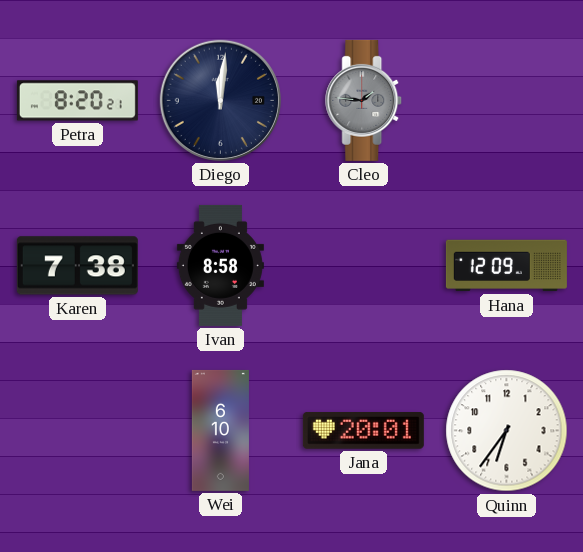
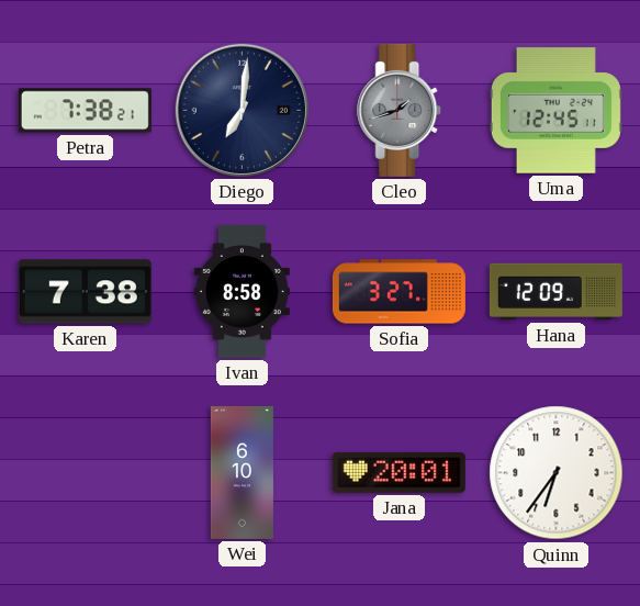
Petra: 8:20 -> 7:38
Diego: 12:01 -> 7:01
Cleo: 1:46 -> 1:42
Uma: none -> 12:45
Sofia: none -> 3:27
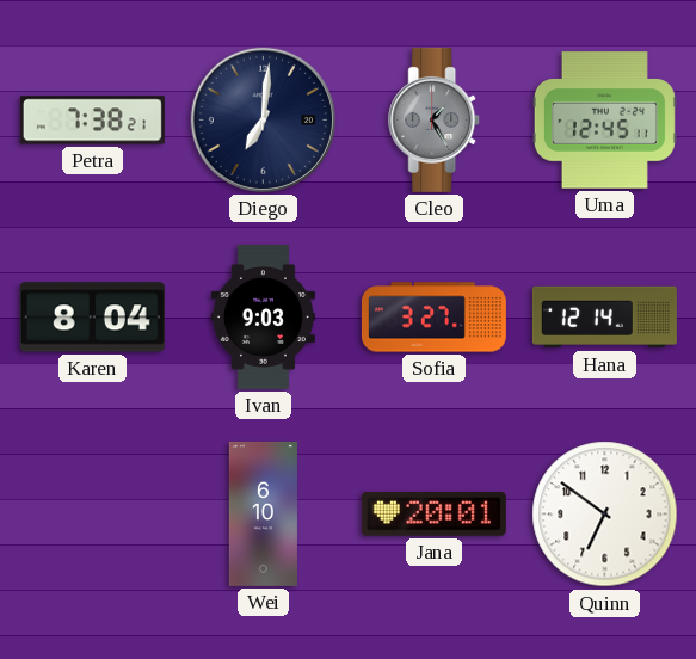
Cleo: 1:42 -> 1:25
Karen: 7:38 -> 8:04
Ivan: 8:58 -> 9:03
Hana: 12:09 -> 12:14
Quinn: 6:36 -> 6:51
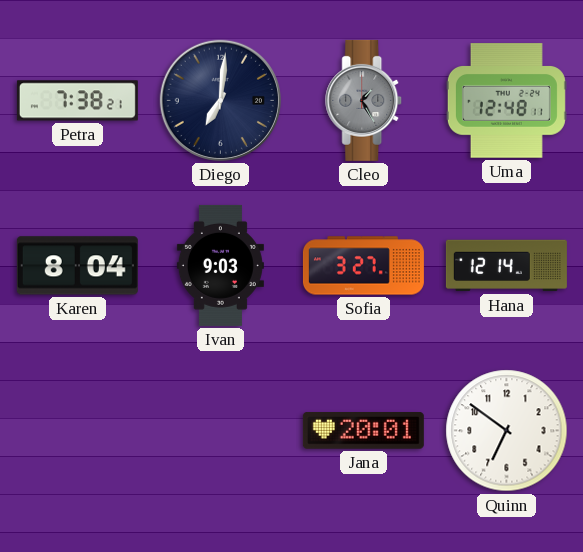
Uma: 12:45 -> 12:48
Wei: 6:10 -> none
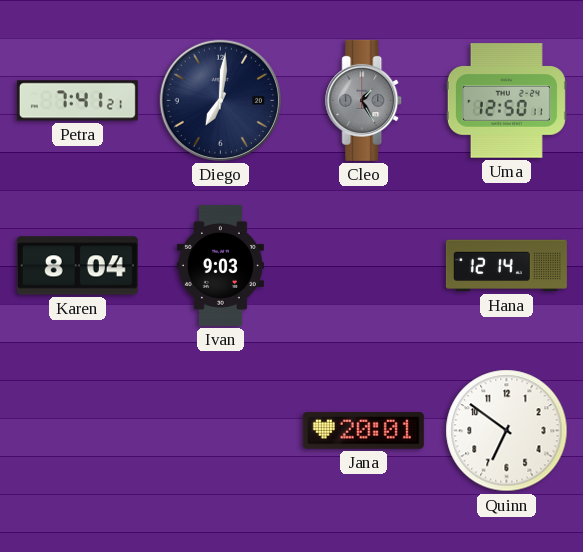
Petra: 7:38 -> 7:41
Uma: 12:48 -> 12:50
Sofia: 3:27 -> none
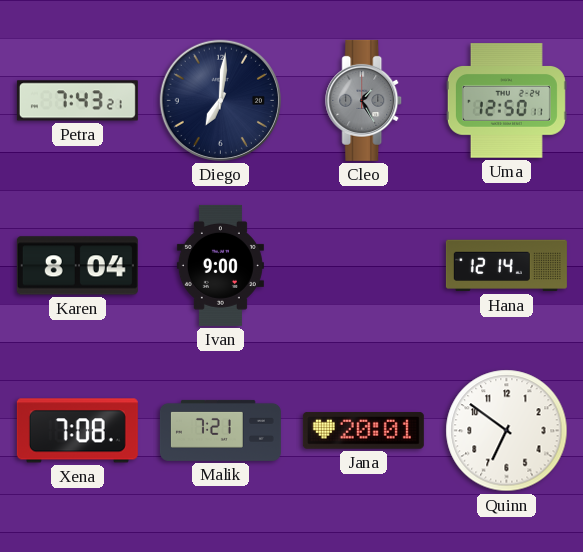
Petra: 7:41 -> 7:43
Ivan: 9:03 -> 9:00
Xena: none -> 7:08
Malik: none -> 7:21
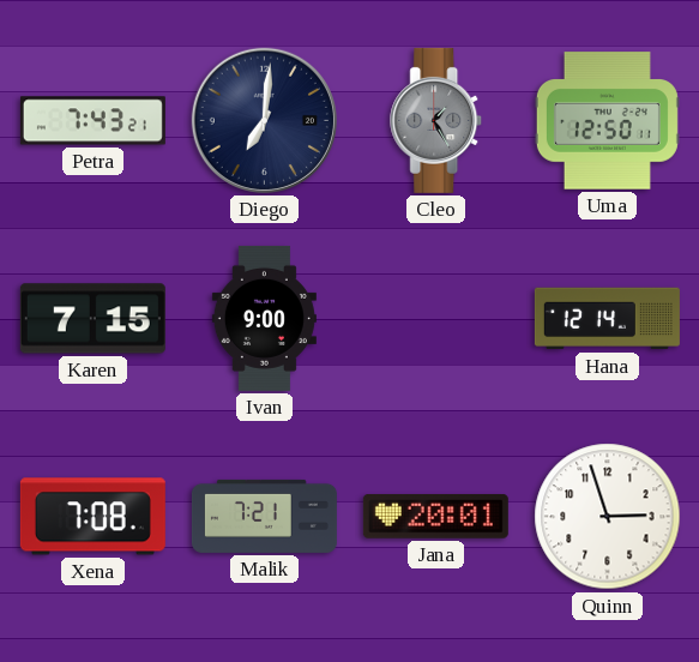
Karen: 8:04 -> 7:15
Quinn: 6:51 -> 2:57
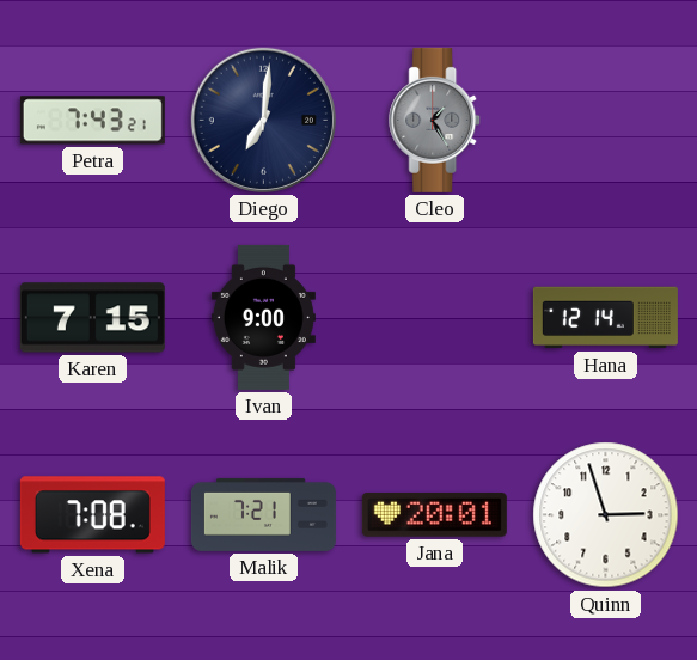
Uma: 12:50 -> none
